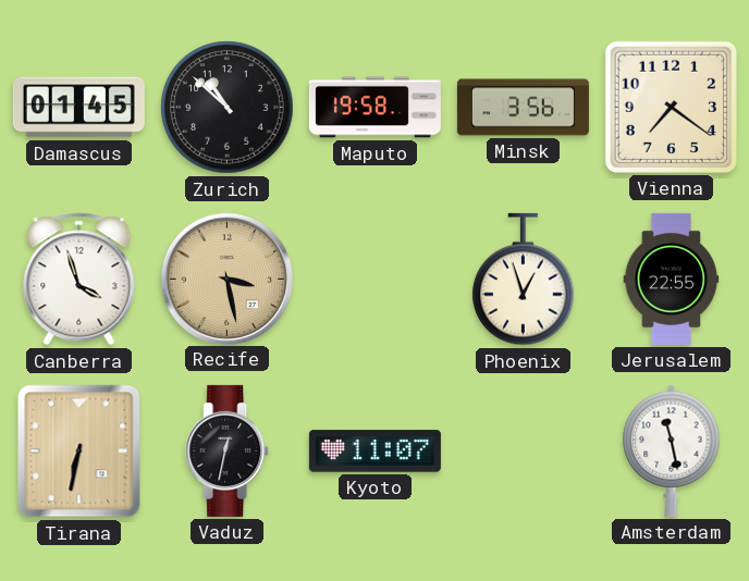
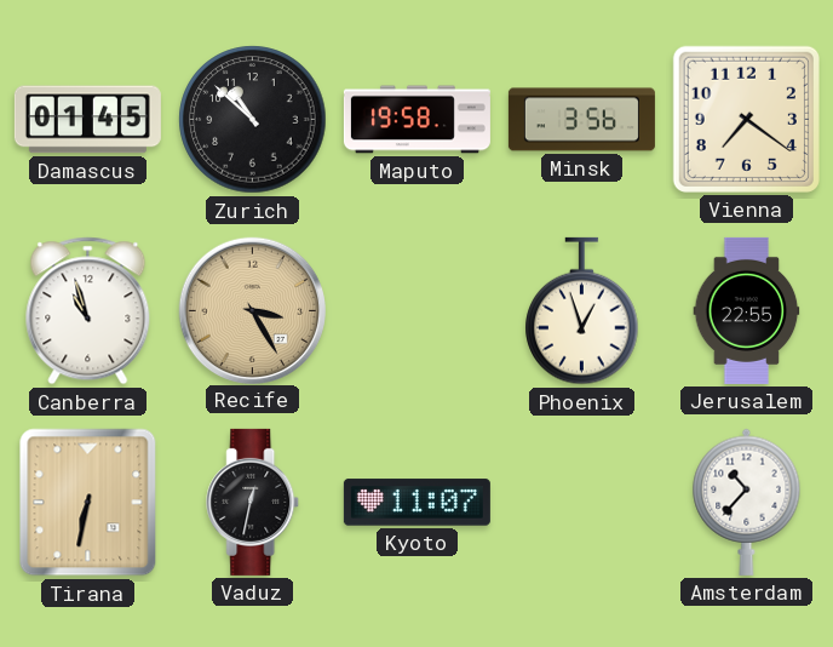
Canberra: 3:57 -> 10:57
Recife: 3:28 -> 3:25
Amsterdam: 11:28 -> 10:37
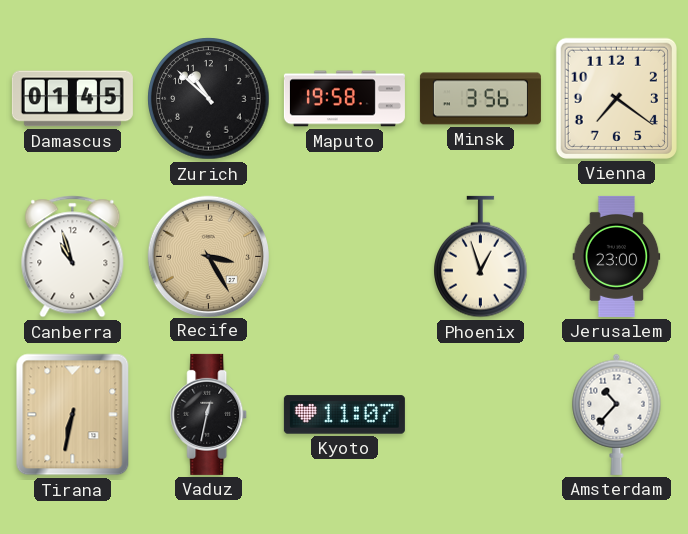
Jerusalem: 22:55 -> 23:00
